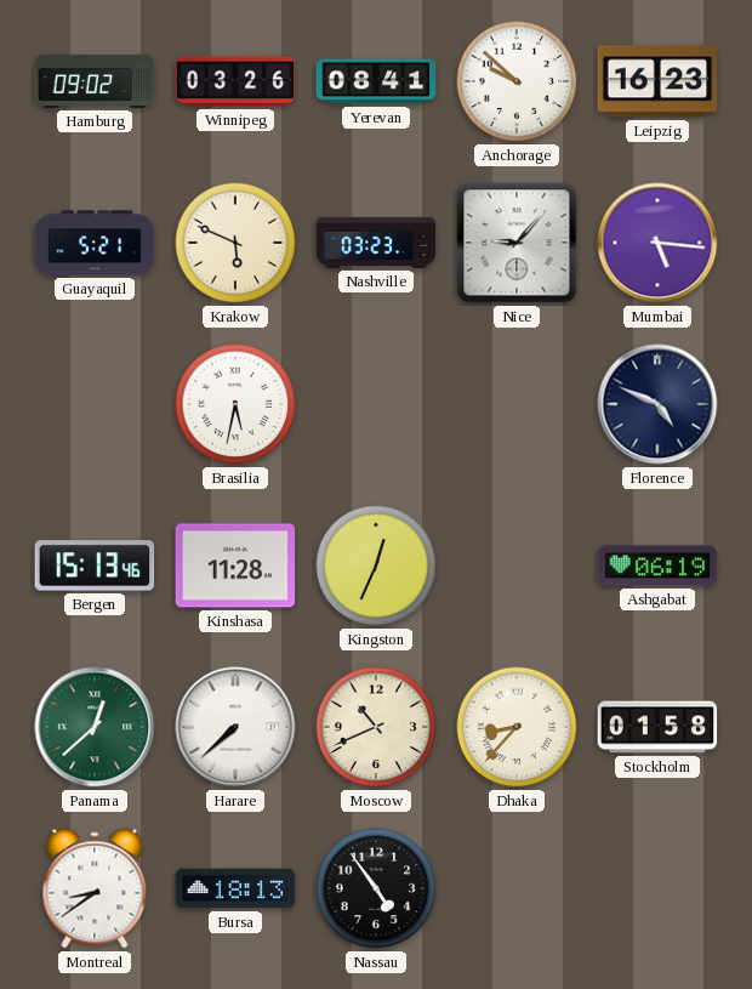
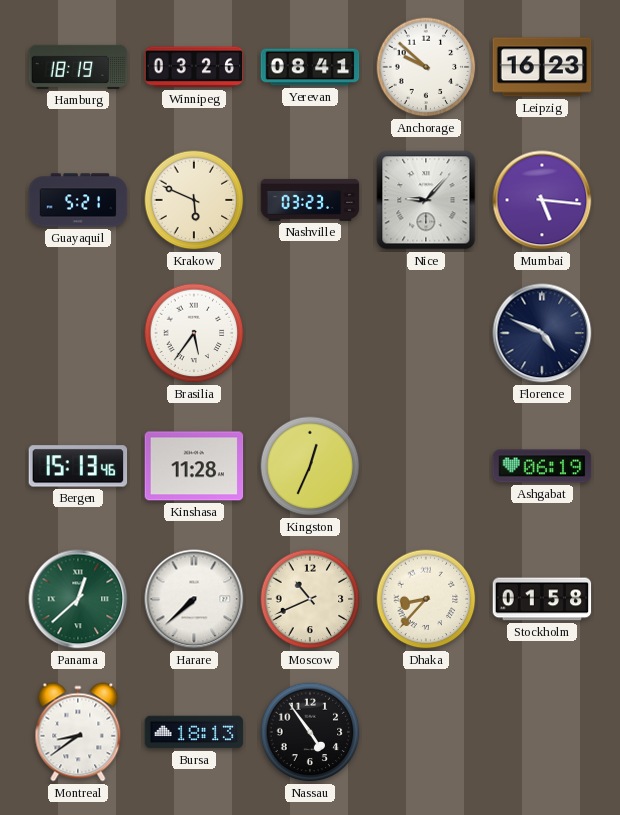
Hamburg: 09:02 -> 18:19
Brasilia: 5:32 -> 5:36
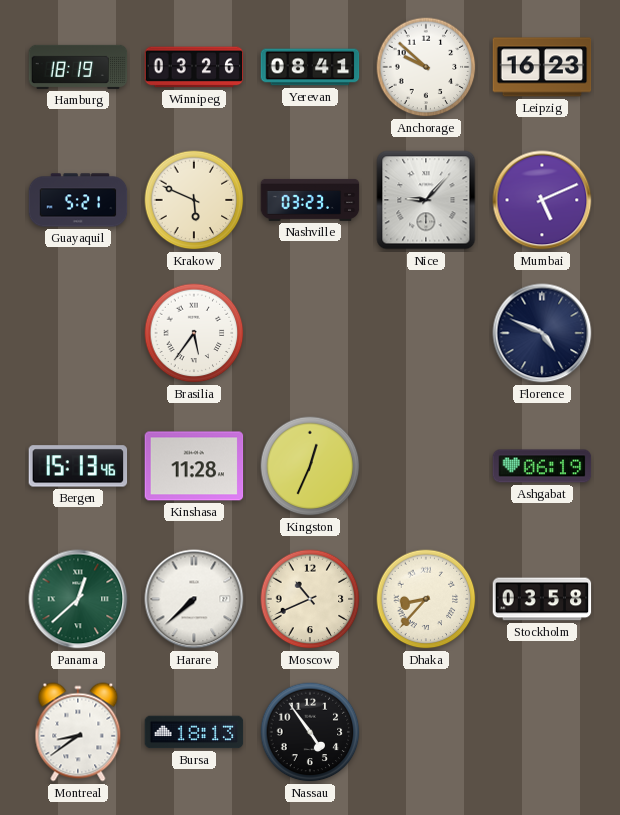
Mumbai: 5:16 -> 5:11
Stockholm: 01:58 -> 03:58
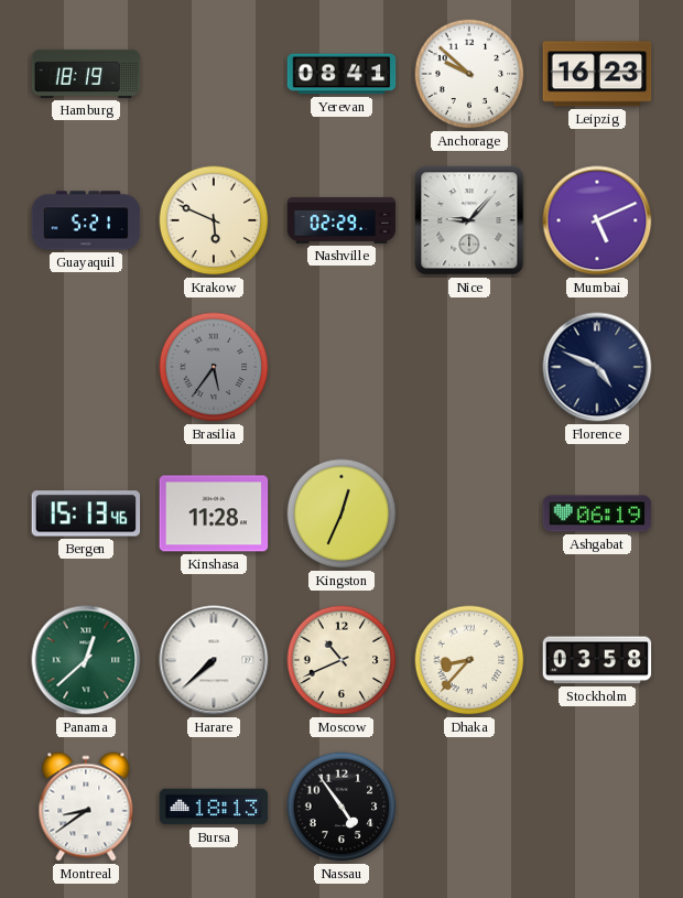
Winnipeg: 03:26 -> none
Nashville: 03:23 -> 02:29
Brasilia dial: white -> grey
